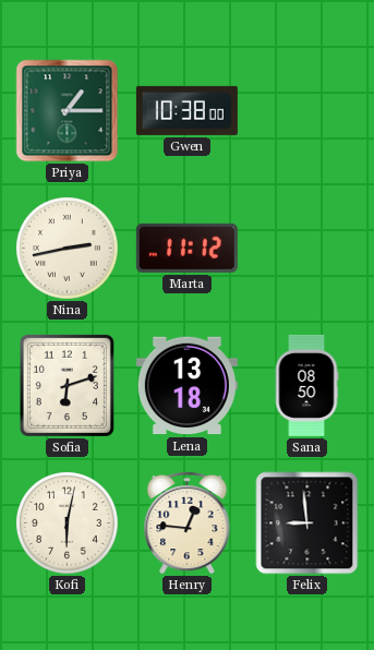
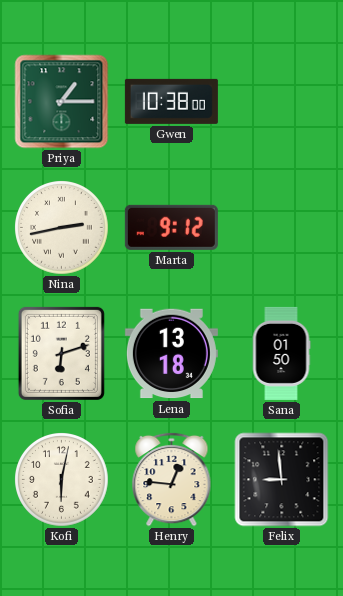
Marta: 11:12 -> 9:12
Sana: 08:50 -> 01:50
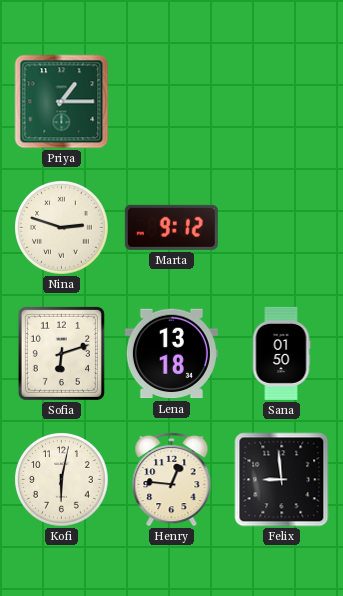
Gwen: 10:38 -> none
Nina: 2:43 -> 2:48
